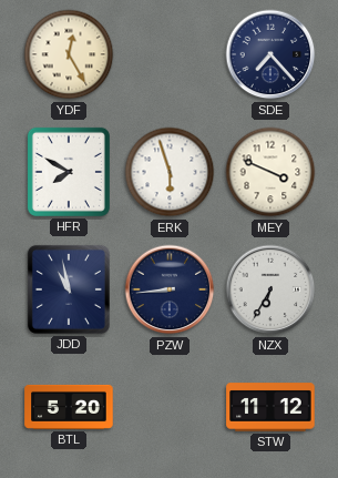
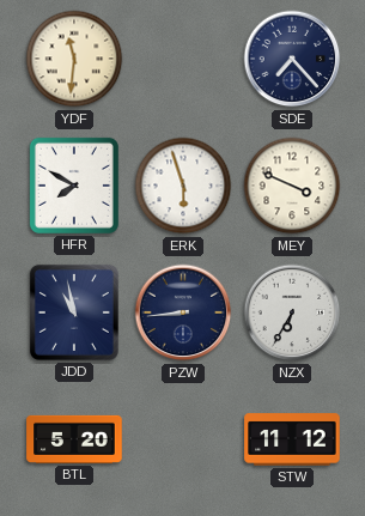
YDF: 12:25 -> 11:31
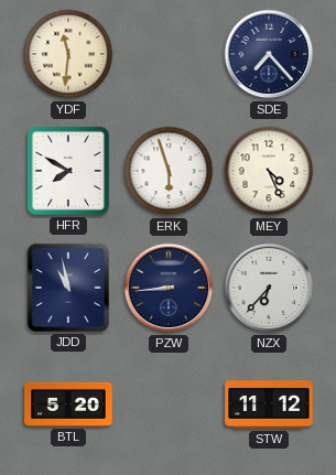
MEY: 3:49 -> 4:26
NZX: 6:35 -> 6:37
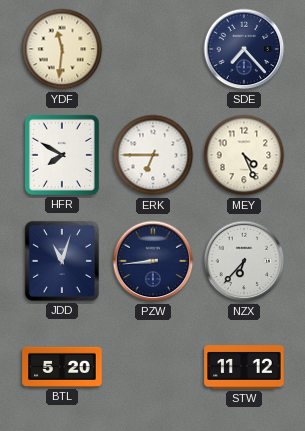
ERK: 5:57 -> 6:45
JDD: 10:58 -> 11:03
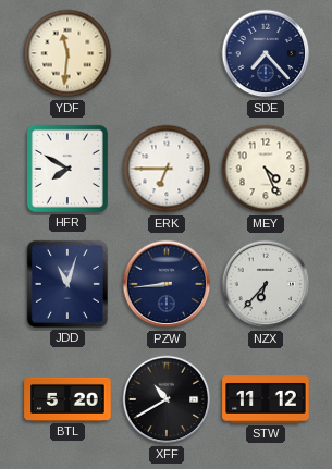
XFF: none -> 10:40
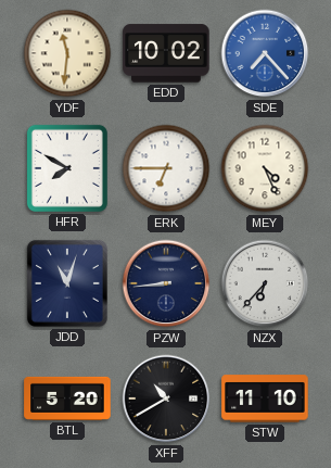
EDD: none -> 10:02
SDE dial: navy -> blue
STW: 11:12 -> 11:10
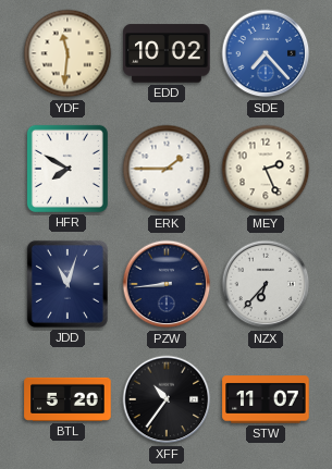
ERK: 6:45 -> 1:45
MEY: 4:26 -> 2:26
XFF: 10:40 -> 10:36
STW: 11:10 -> 11:07
